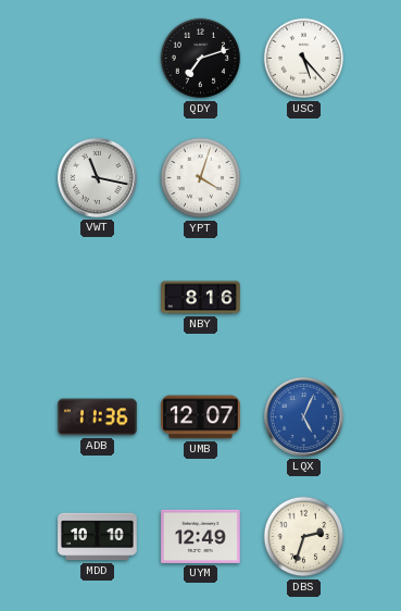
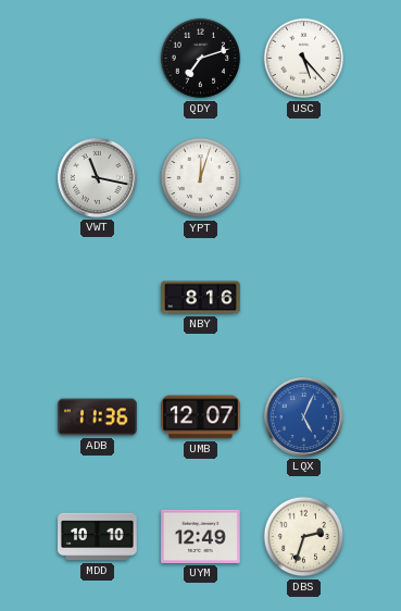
YPT: 4:03 -> 12:03
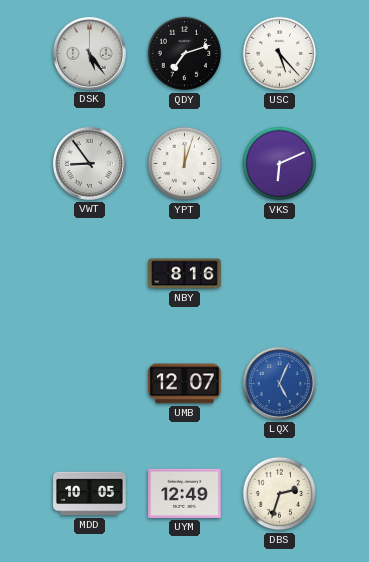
DSK: none -> 5:24
VWT: 11:17 -> 8:54
VKS: none -> 6:11
ADB: 11:36 -> none
MDD: 10:10 -> 10:05
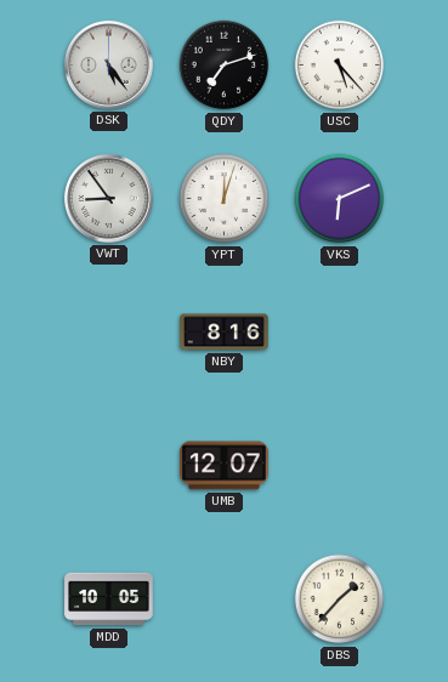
LQX: 5:04 -> none
UYM: 12:49 -> none
DBS: 2:33 -> 1:37
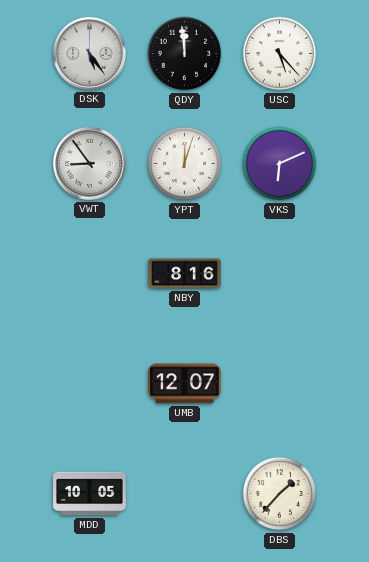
QDY: 7:12 -> 11:59
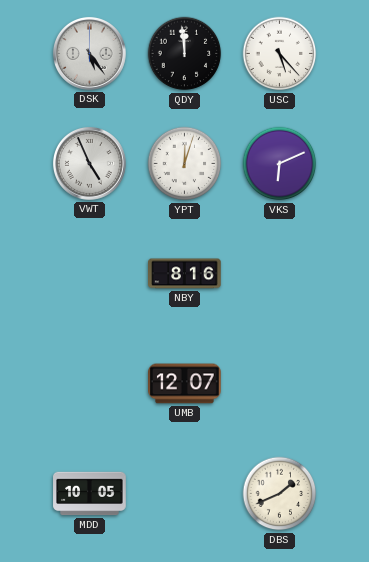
VWT: 8:54 -> 4:56
DBS: 1:37 -> 1:41
